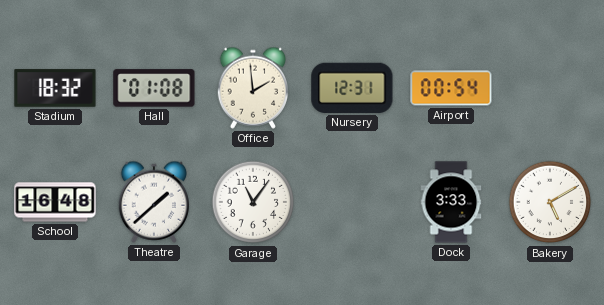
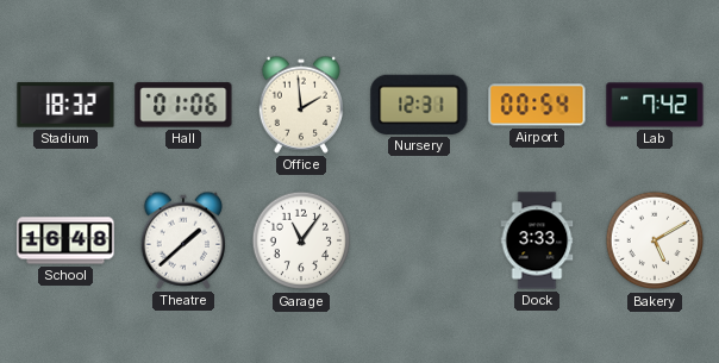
Hall: 01:08 -> 01:06
Lab: none -> 7:42
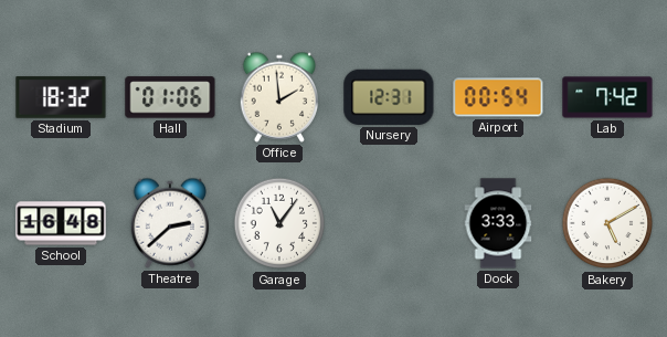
Theatre: 1:38 -> 2:38
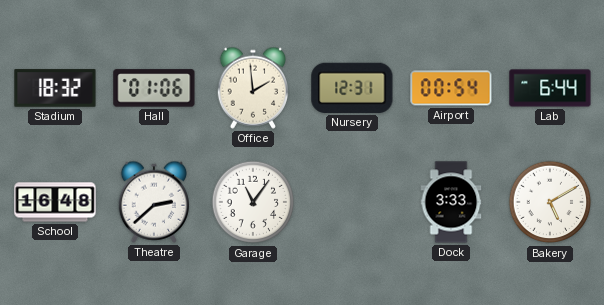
Lab: 7:42 -> 6:44
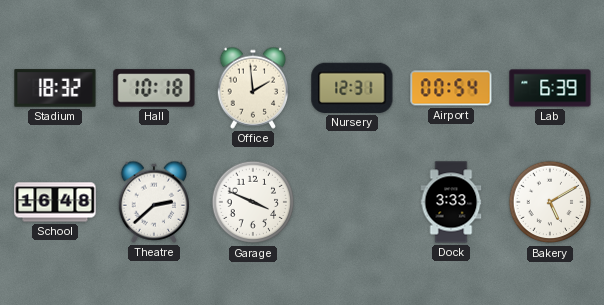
Hall: 01:06 -> 10:18
Lab: 6:44 -> 6:39
Garage: 11:06 -> 3:49
